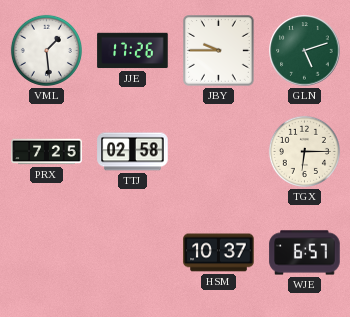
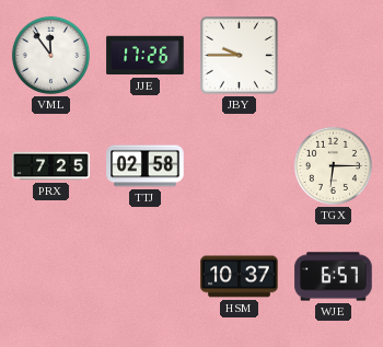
VML: 1:29 -> 11:54
GLN: 5:12 -> none
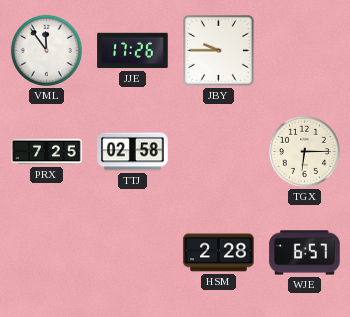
HSM: 10:37 -> 2:28
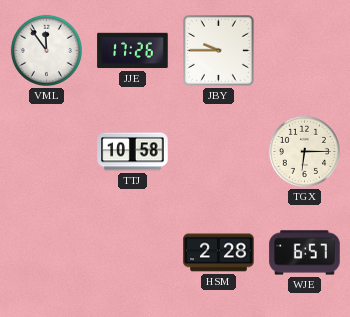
PRX: 7:25 -> none
TTJ: 02:58 -> 10:58
